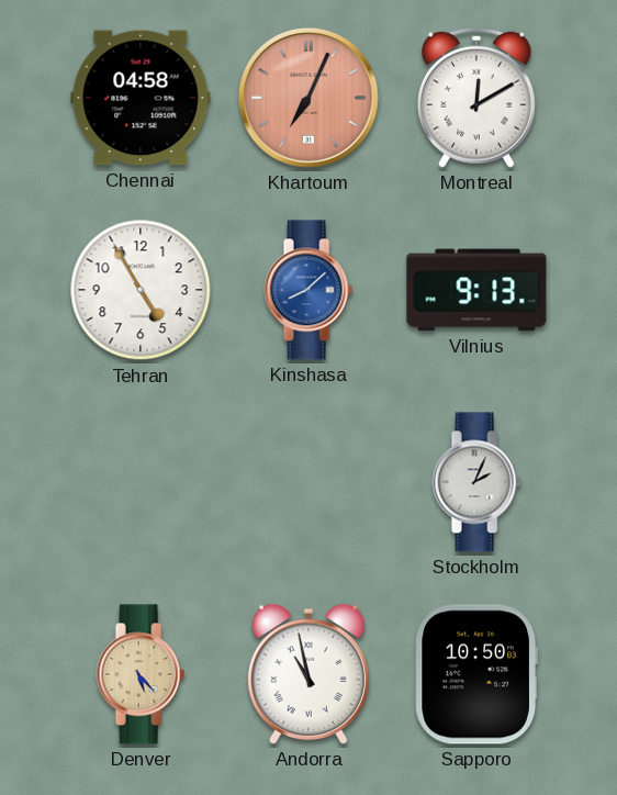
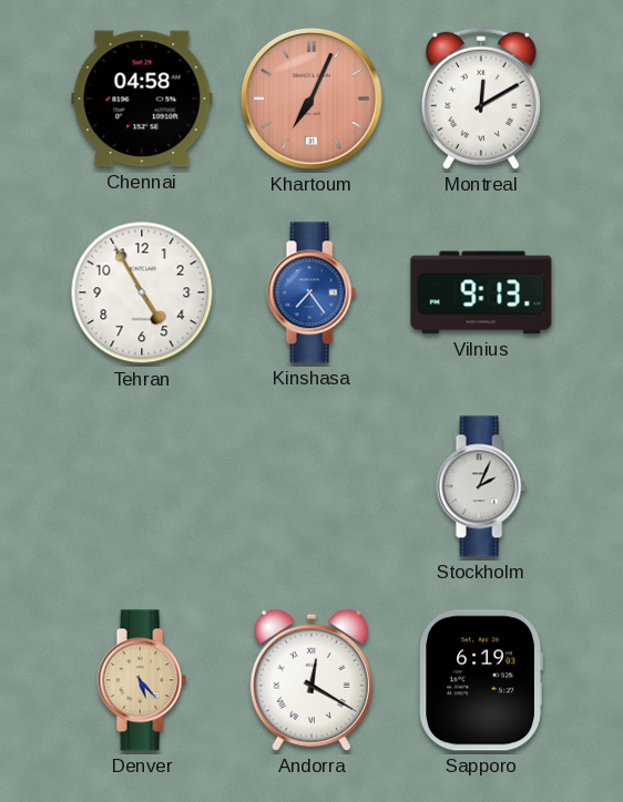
Kinshasa: 8:08 -> 7:24
Andorra: 10:58 -> 12:20
Sapporo: 10:50 -> 6:19
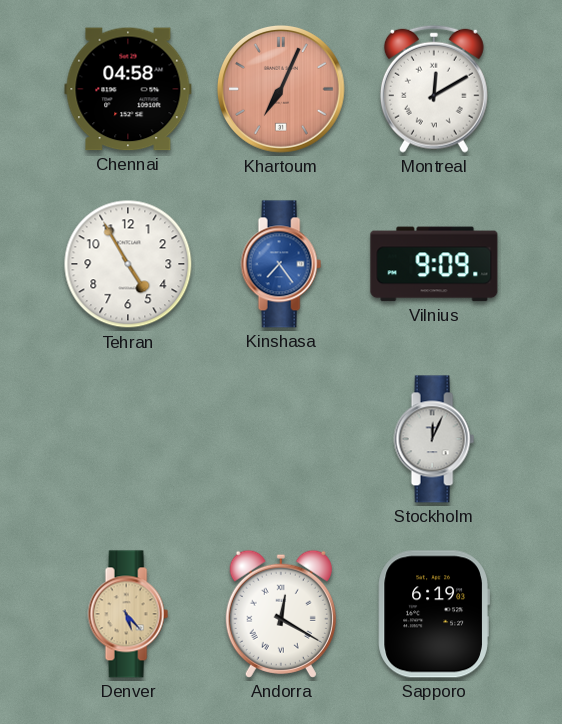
Vilnius: 9:13 -> 9:09
Stockholm: 2:04 -> 12:04
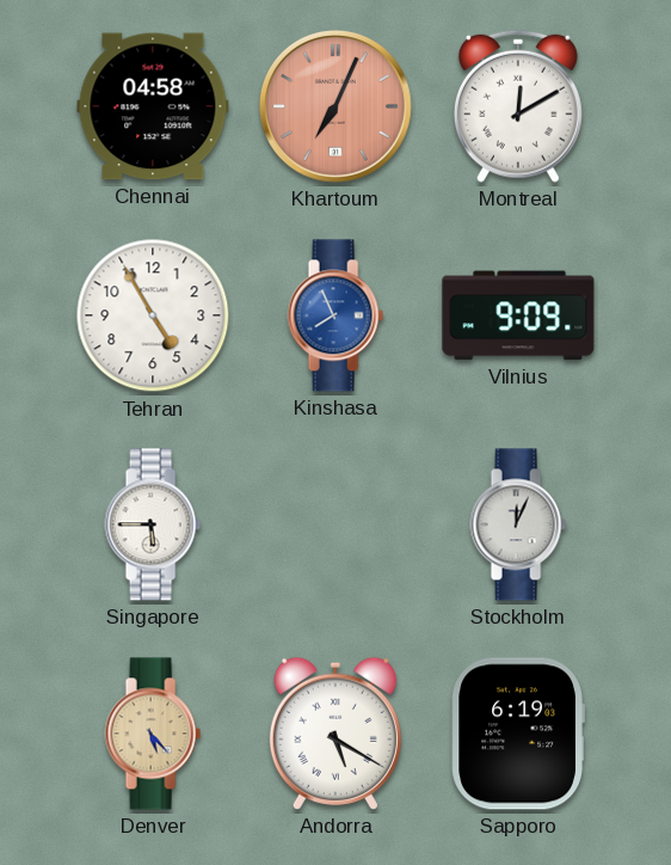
Kinshasa: 7:24 -> 7:56
Singapore: none -> 5:45
Andorra: 12:20 -> 5:20
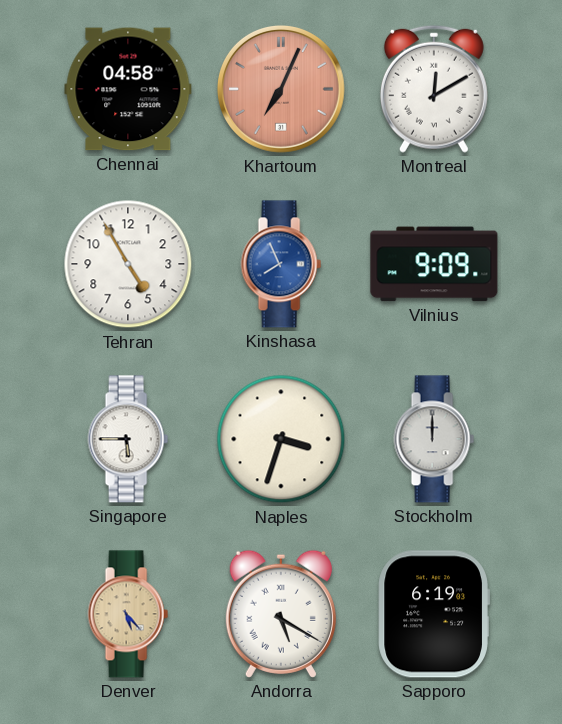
Naples: none -> 3:33
Stockholm: 12:04 -> 12:00
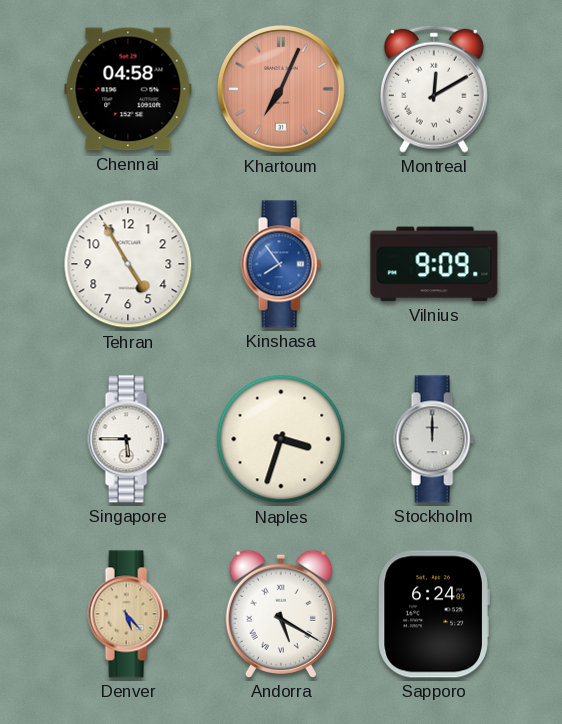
Kinshasa: 7:56 -> 7:54
Sapporo: 6:19 -> 6:24
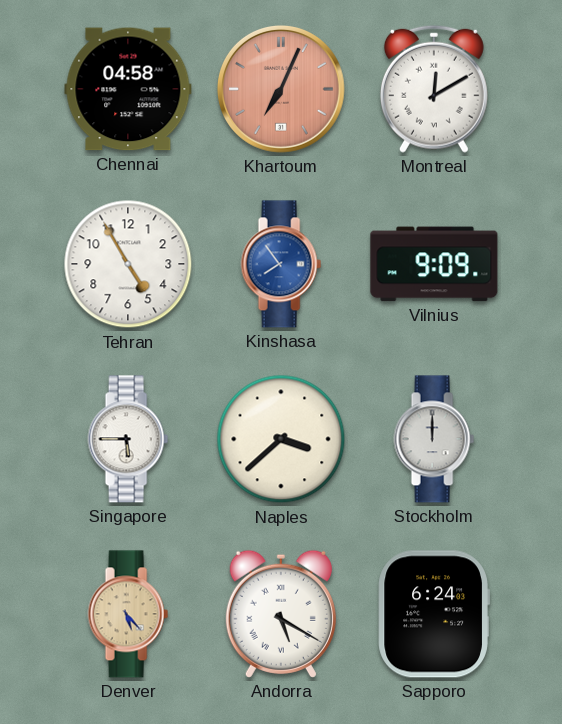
Naples: 3:33 -> 3:38
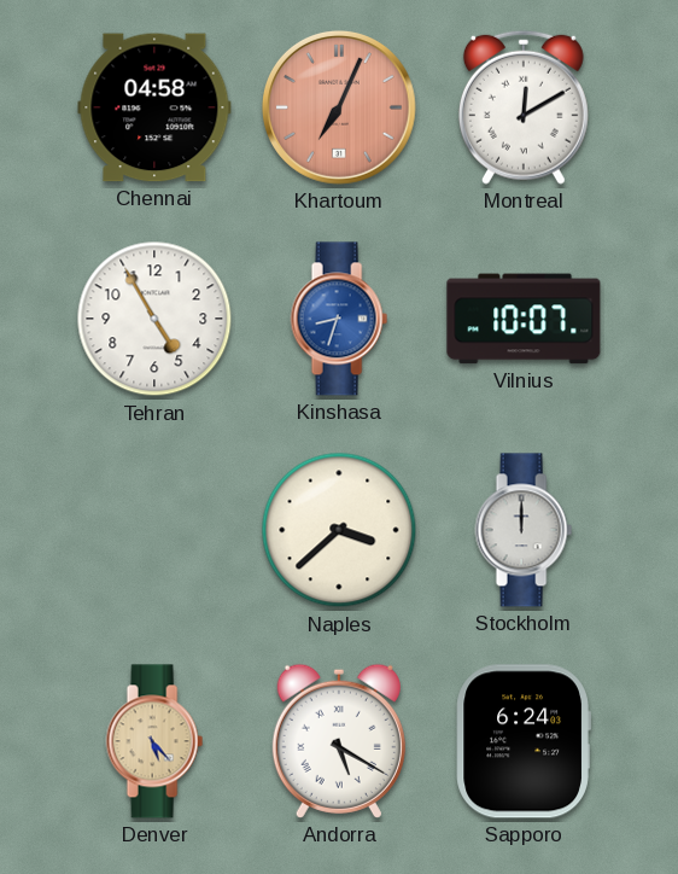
Kinshasa: 7:54 -> 8:33
Vilnius: 9:09 -> 10:07
Singapore: 5:45 -> none
